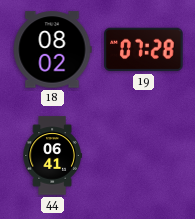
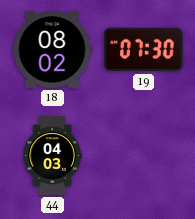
19: 07:28 -> 07:30
44: 06:41 -> 04:03
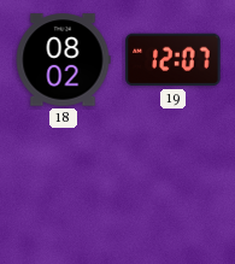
19: 07:30 -> 12:07
44: 04:03 -> none
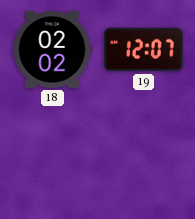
18: 08:02 -> 02:02
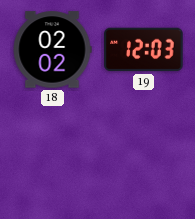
19: 12:07 -> 12:03
